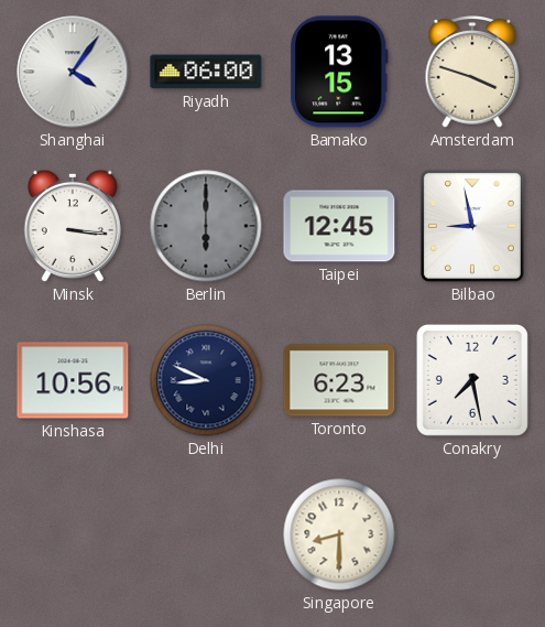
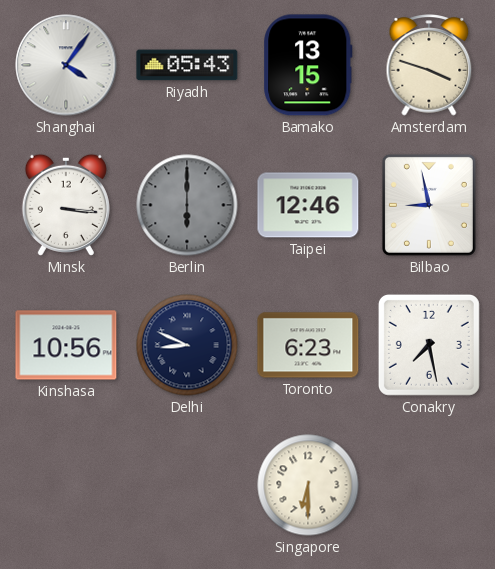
Riyadh: 06:00 -> 05:43
Taipei: 12:45 -> 12:46
Singapore: 8:30 -> 6:30
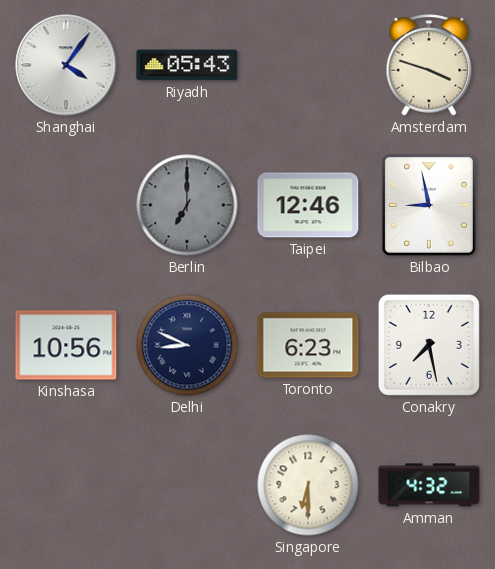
Bamako: 13:15 -> none
Minsk: 3:16 -> none
Berlin: 6:00 -> 7:00
Amman: none -> 4:32
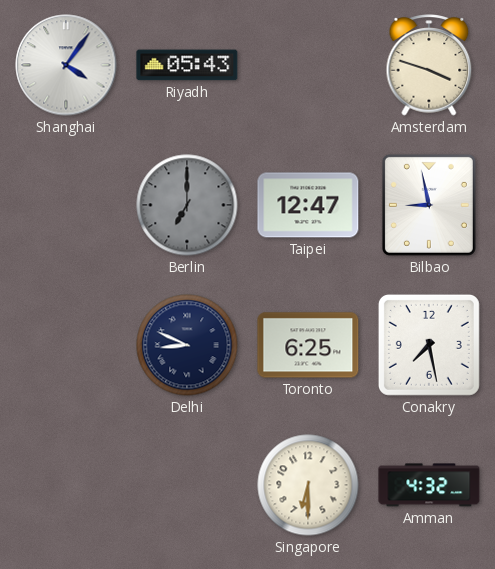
Taipei: 12:46 -> 12:47
Kinshasa: 10:56 -> none
Toronto: 6:23 -> 6:25
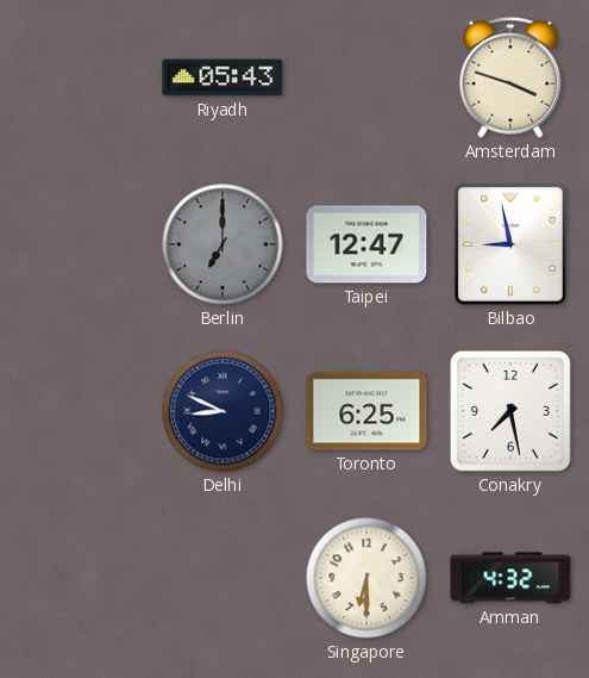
Shanghai: 4:06 -> none
